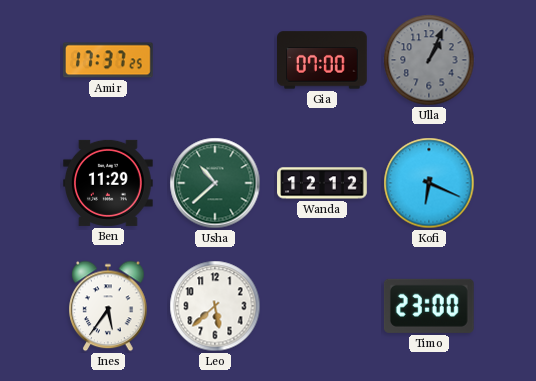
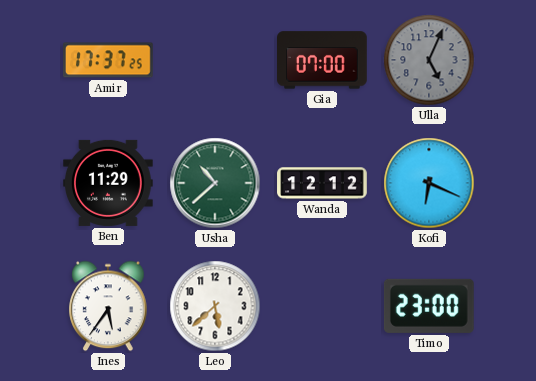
Ulla: 1:04 -> 5:04
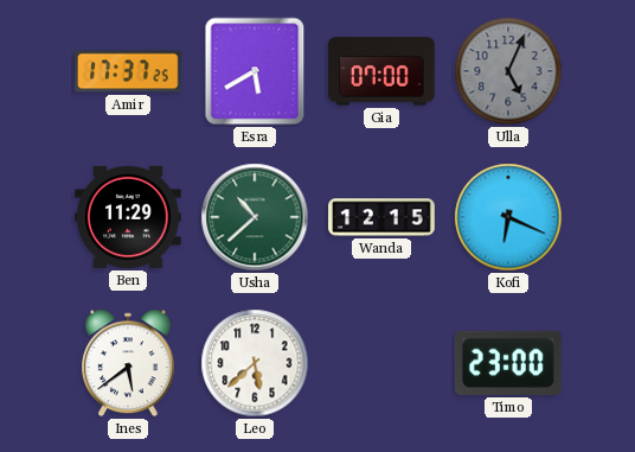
Esra: none -> 5:40
Wanda: 12:12 -> 12:15
Ines: 5:36 -> 5:39
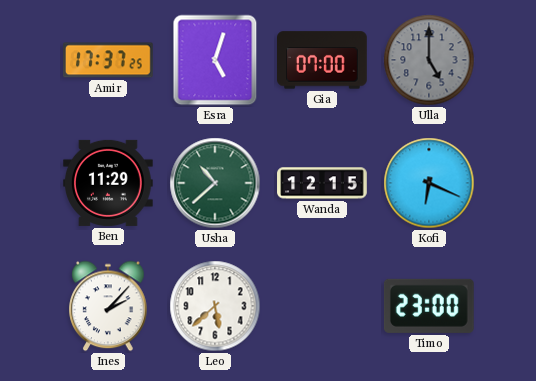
Esra: 5:40 -> 5:03
Ulla: 5:04 -> 5:00
Ines: 5:39 -> 2:07
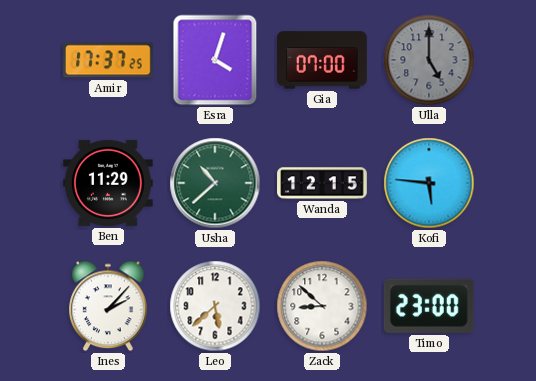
Esra: 5:03 -> 4:03
Kofi: 6:19 -> 5:46
Zack: none -> 8:52
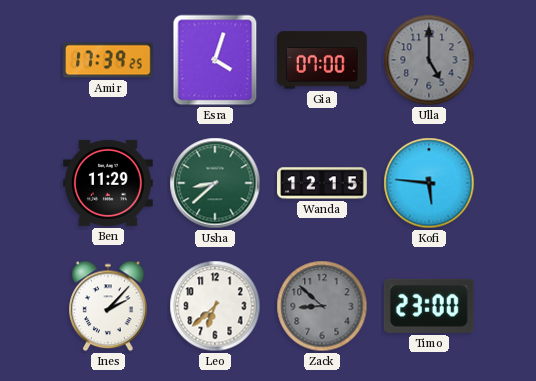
Amir: 17:37 -> 17:39
Usha: 10:38 -> 8:38
Leo: 5:38 -> 6:38
Zack dial: white -> grey
